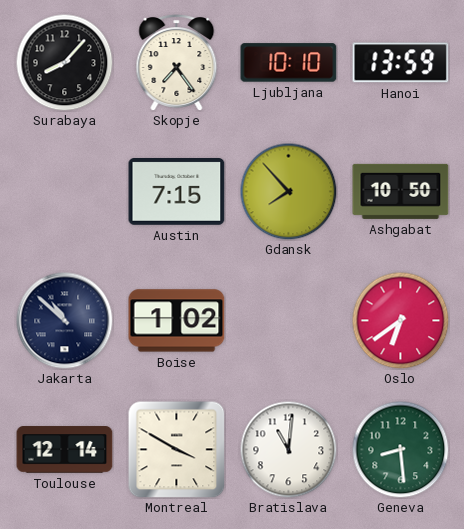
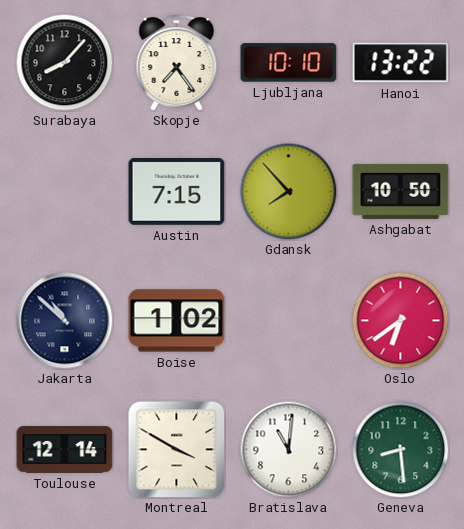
Hanoi: 13:59 -> 13:22
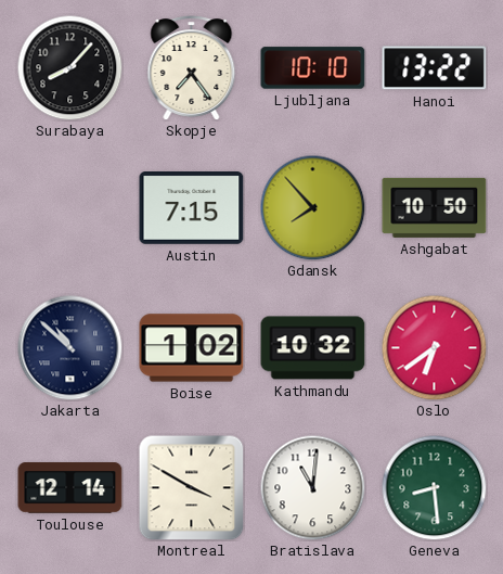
Kathmandu: none -> 10:32
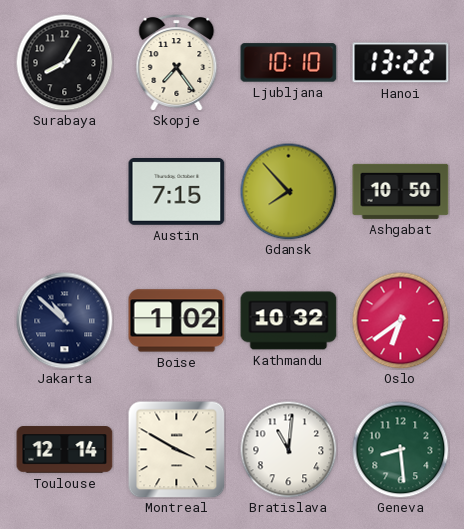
Surabaya: 8:07 -> 8:05
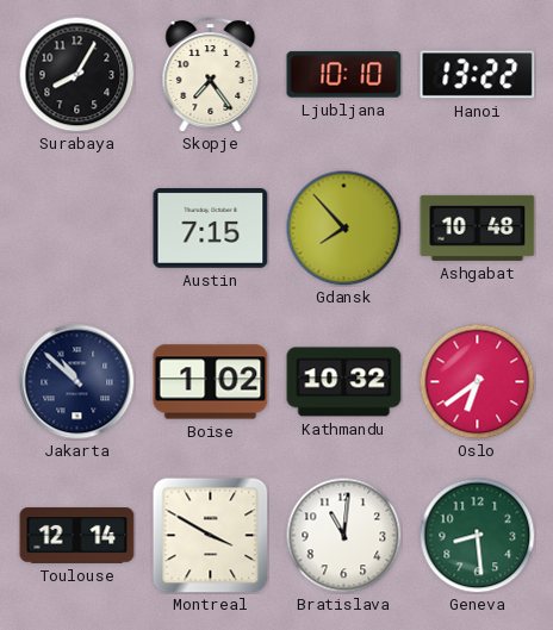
Ashgabat: 10:50 -> 10:48
